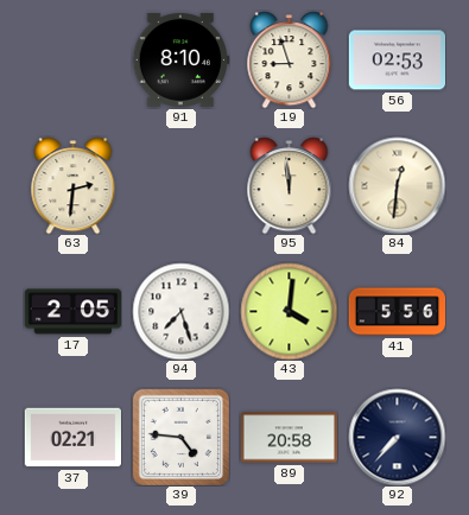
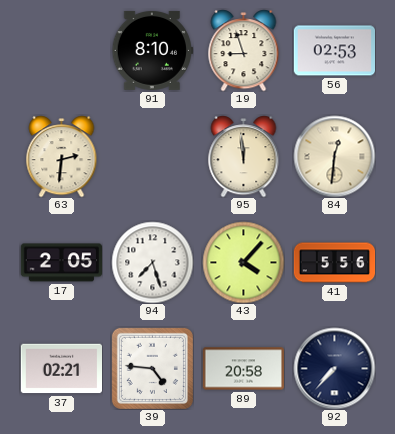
43: 4:01 -> 4:07
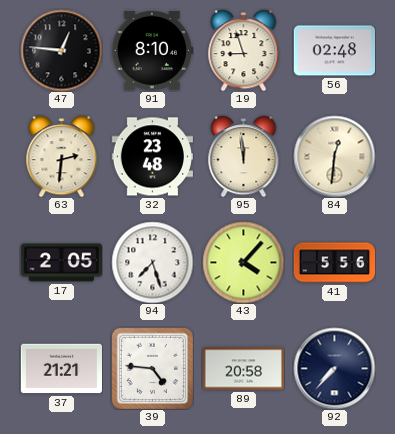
47: none -> 12:46
56: 02:53 -> 02:48
32: none -> 23:48
37: 02:21 -> 21:21
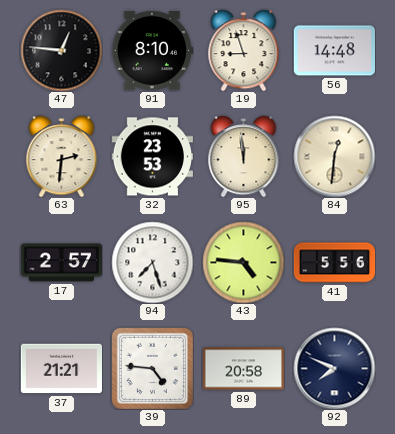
56: 02:48 -> 14:48
32: 23:48 -> 23:53
17: 2:05 -> 2:57
43: 4:07 -> 4:46
92: 7:37 -> 7:49
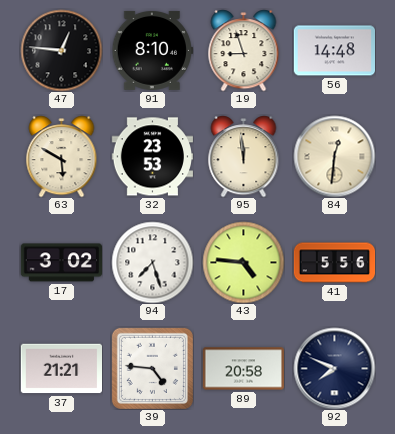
63: 2:31 -> 5:50
17: 2:57 -> 3:02
